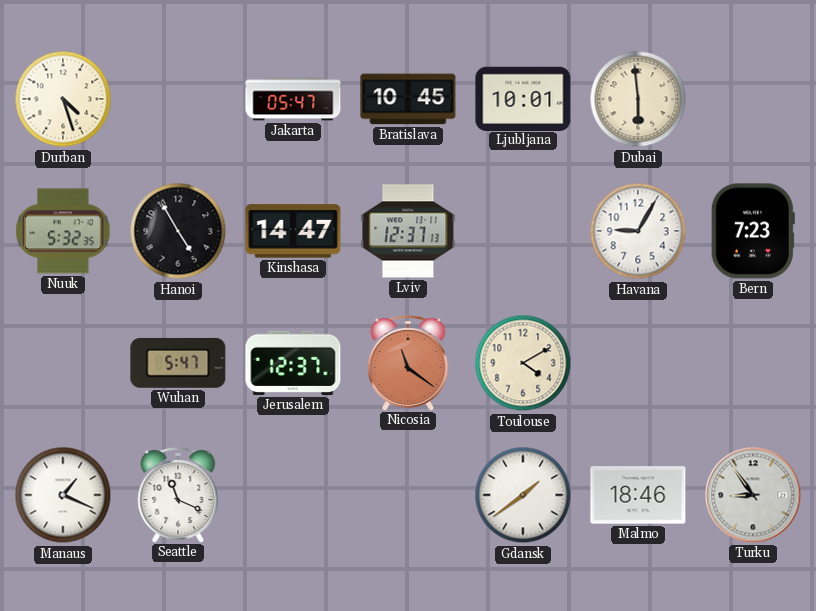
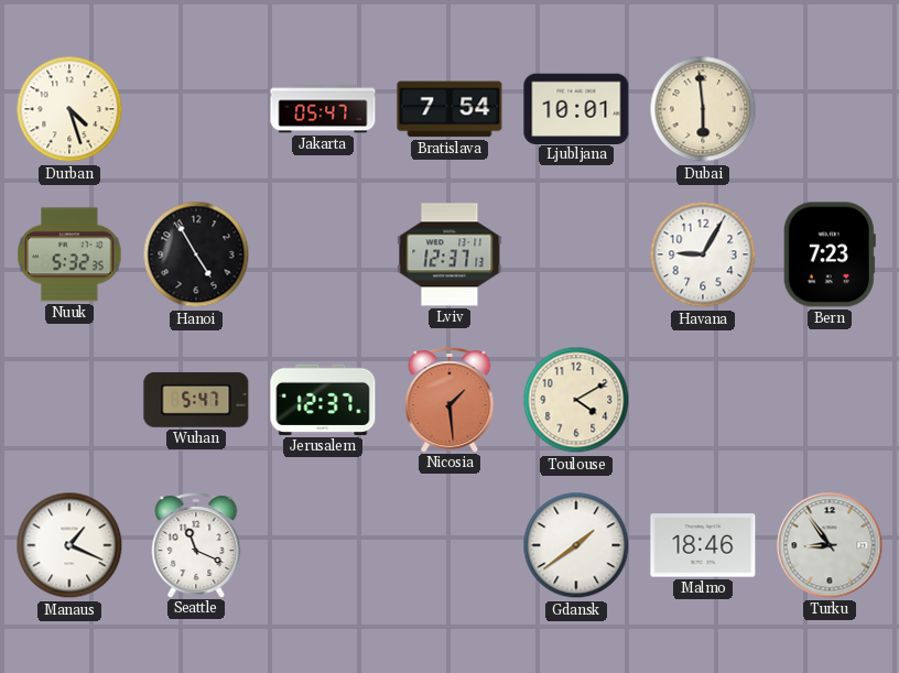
Bratislava: 10:45 -> 7:54
Kinshasa: 14:47 -> none
Nicosia: 11:21 -> 1:29
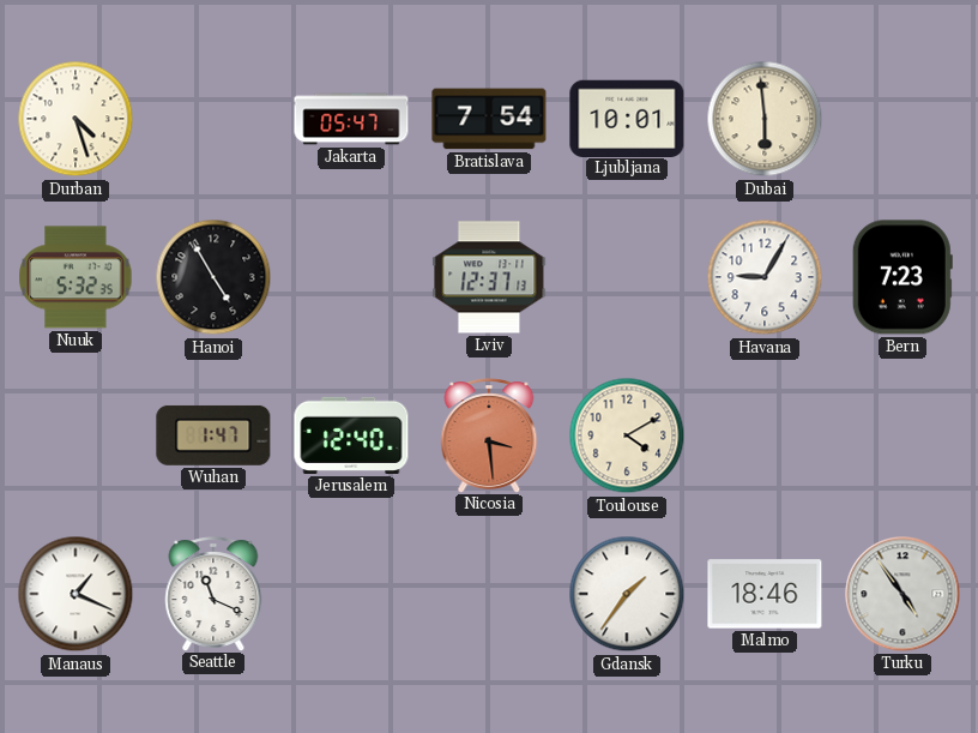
Wuhan: 5:47 -> 1:47
Jerusalem: 12:37 -> 12:40
Nicosia: 1:29 -> 3:29
Gdansk: 1:39 -> 1:36
Turku: 8:54 -> 4:54
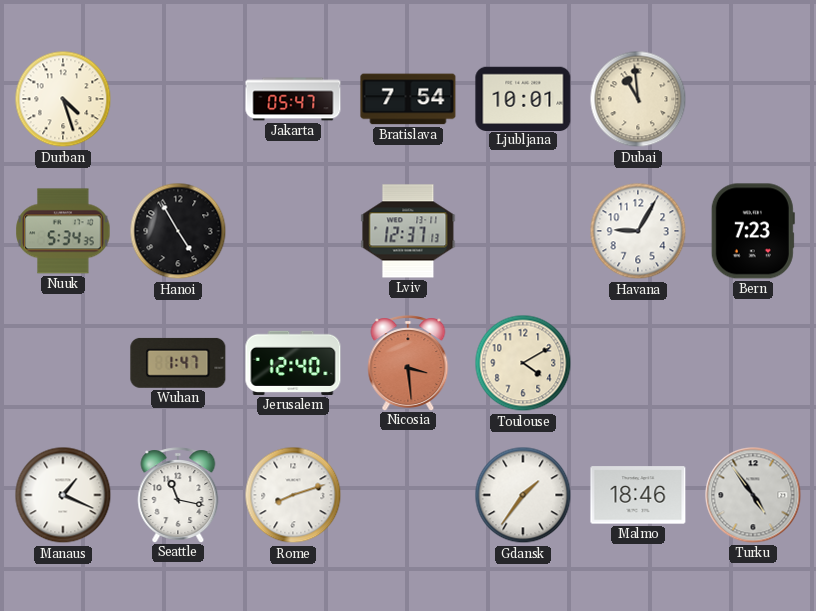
Dubai: 5:59 -> 10:59
Nuuk: 5:32 -> 5:34
Seattle: 11:19 -> 11:17
Rome: none -> 8:12
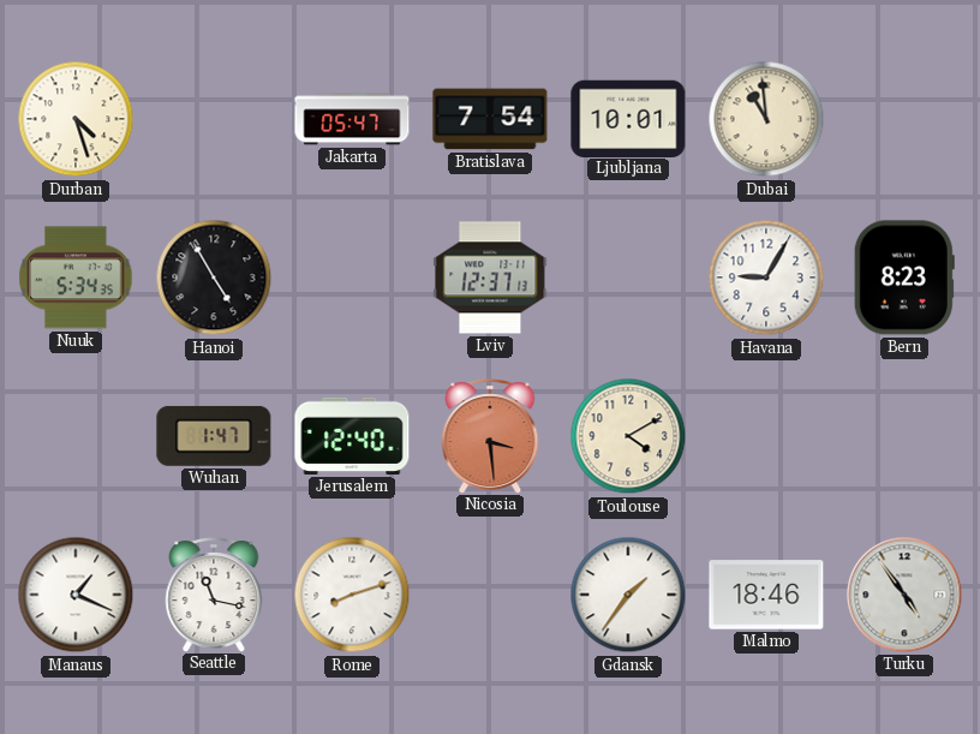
Bern: 7:23 -> 8:23
